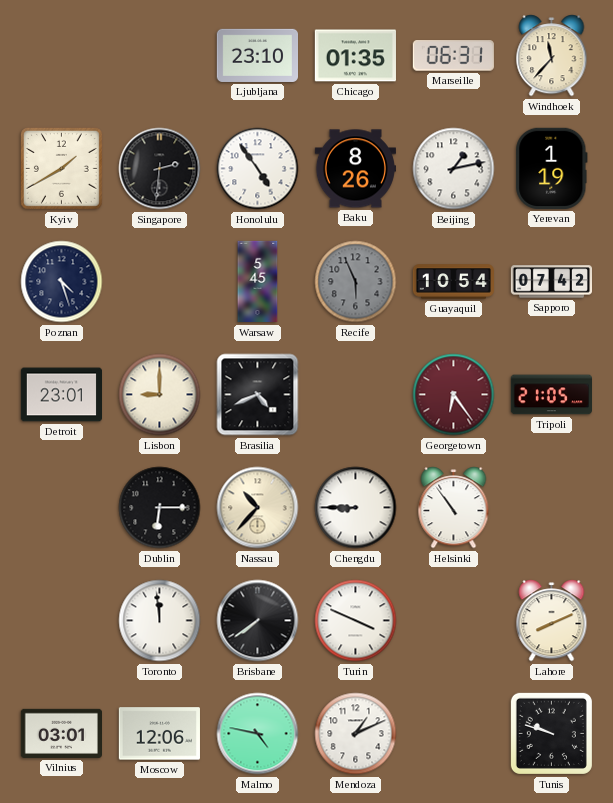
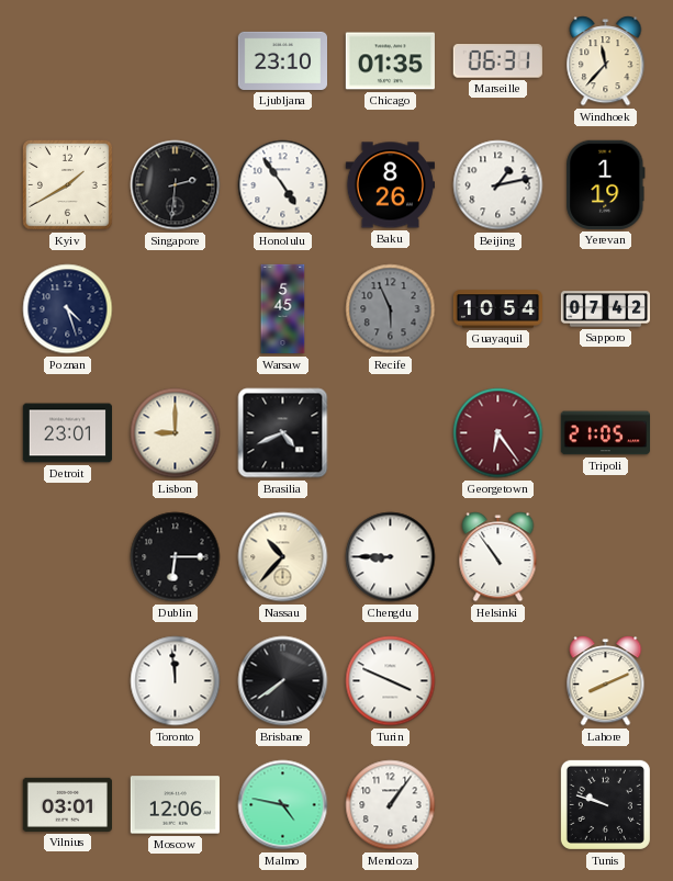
Mendoza: 1:11 -> 1:06
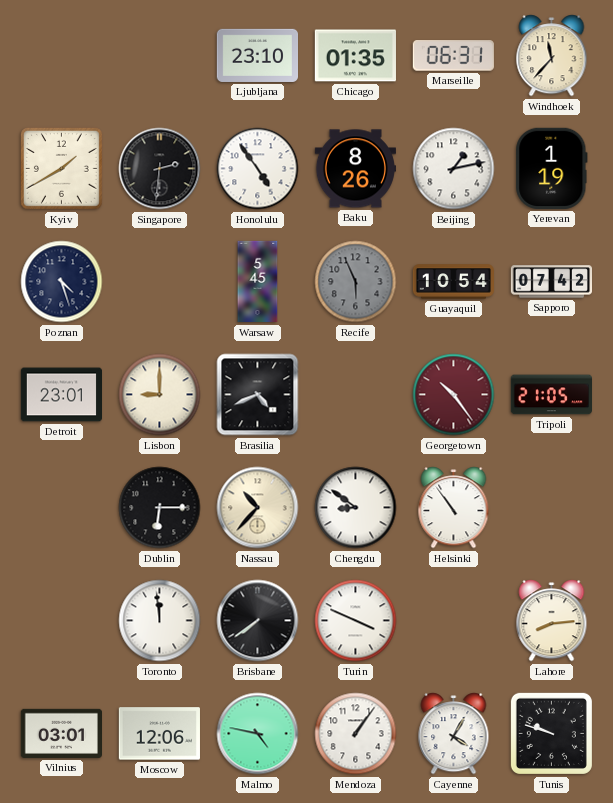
Georgetown: 6:24 -> 10:24
Chengdu: 8:45 -> 8:51
Lahore: 8:11 -> 8:14
Cayenne: none -> 4:05
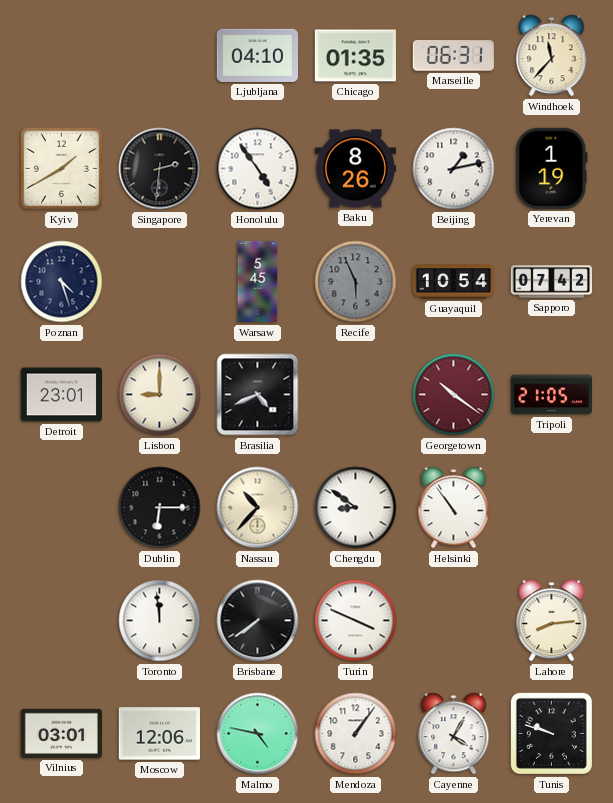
Ljubljana: 23:10 -> 04:10
Georgetown: 10:24 -> 10:21
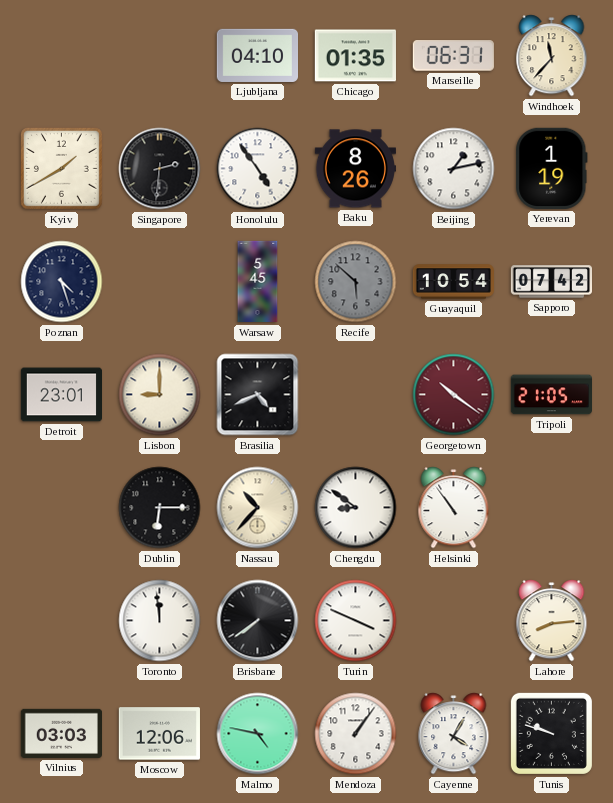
Recife: 5:56 -> 5:52
Vilnius: 03:01 -> 03:03
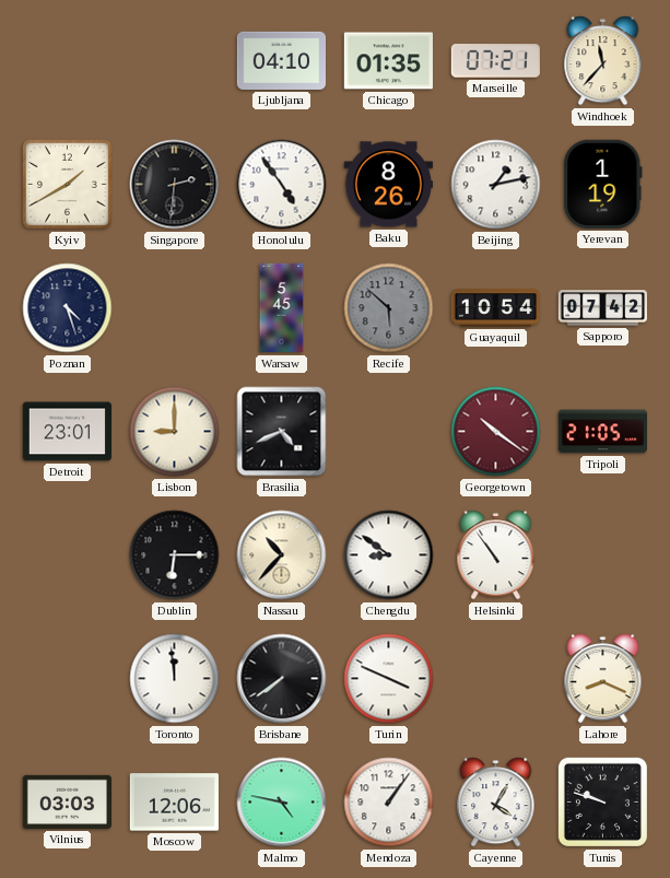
Marseille: 06:31 -> 07:21
Lahore: 8:14 -> 8:19
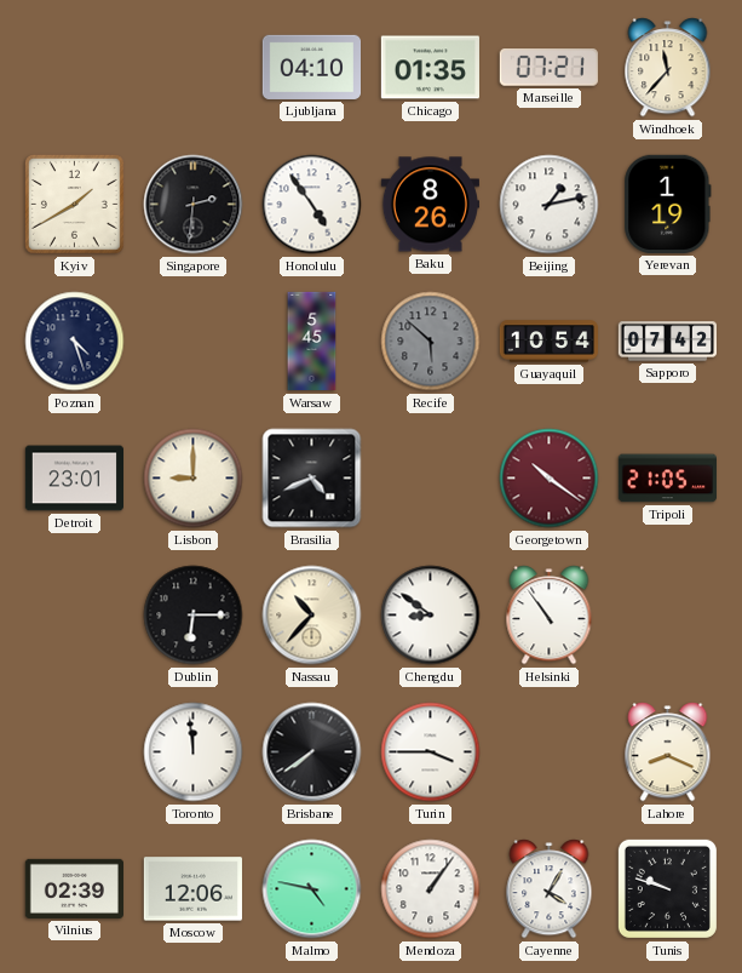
Turin: 3:49 -> 3:45
Vilnius: 03:03 -> 02:39
